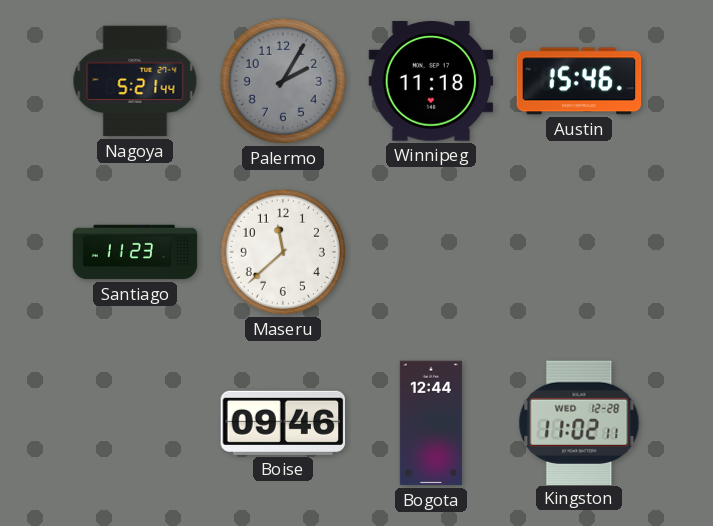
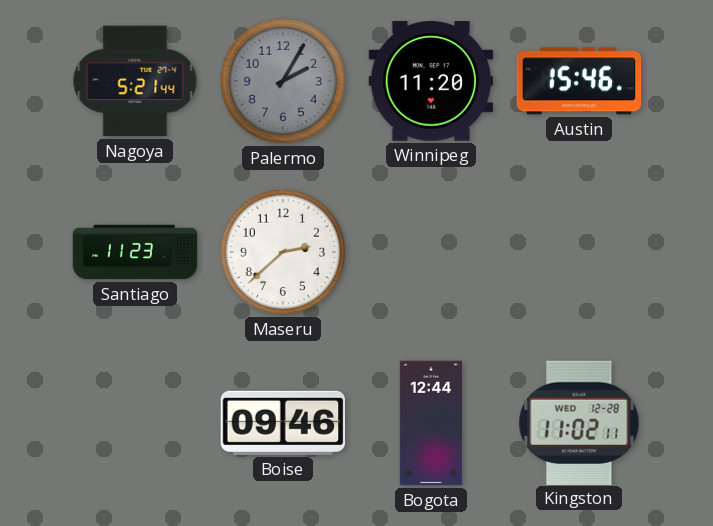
Winnipeg: 11:18 -> 11:20
Maseru: 11:38 -> 2:38
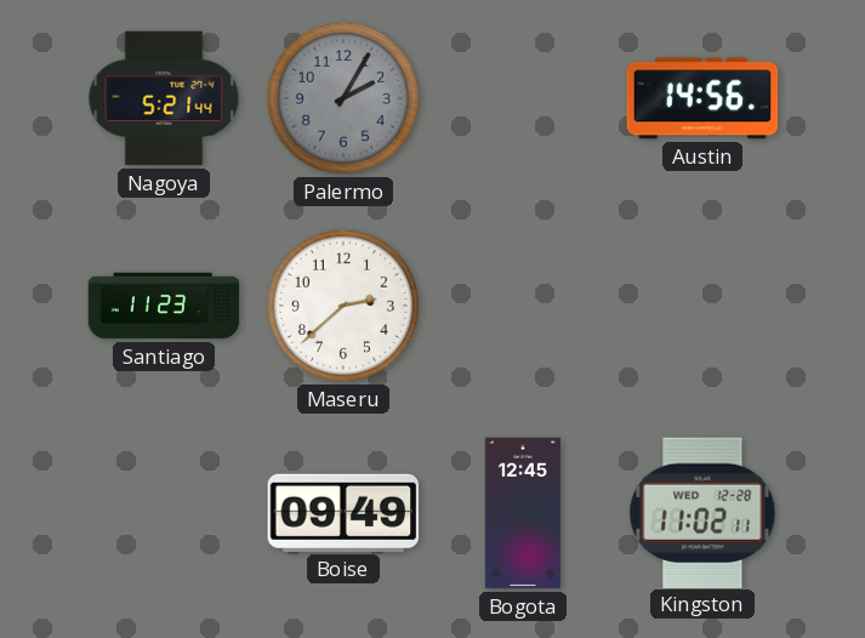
Winnipeg: 11:20 -> none
Austin: 15:46 -> 14:56
Boise: 09:46 -> 09:49
Bogota: 12:44 -> 12:45
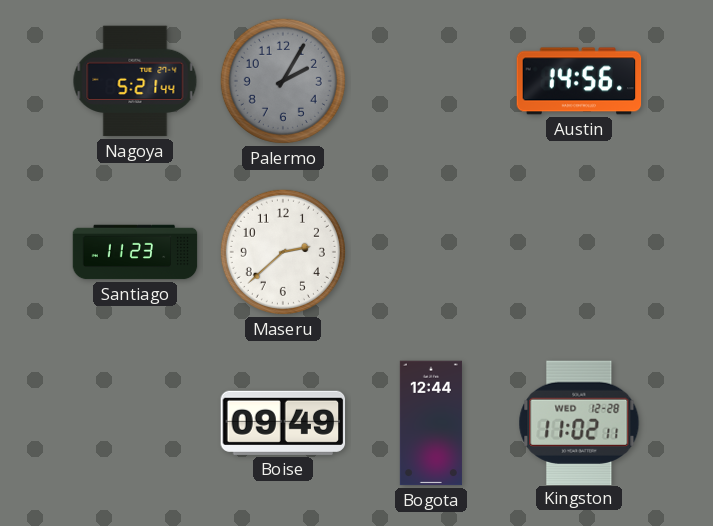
Bogota: 12:45 -> 12:44
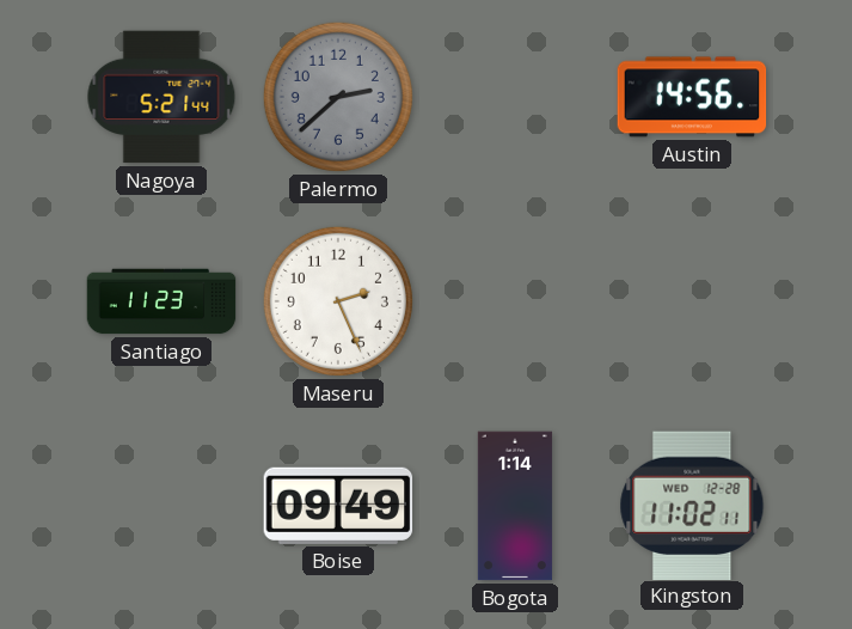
Palermo: 2:05 -> 2:38
Maseru: 2:38 -> 2:26
Bogota: 12:44 -> 1:14
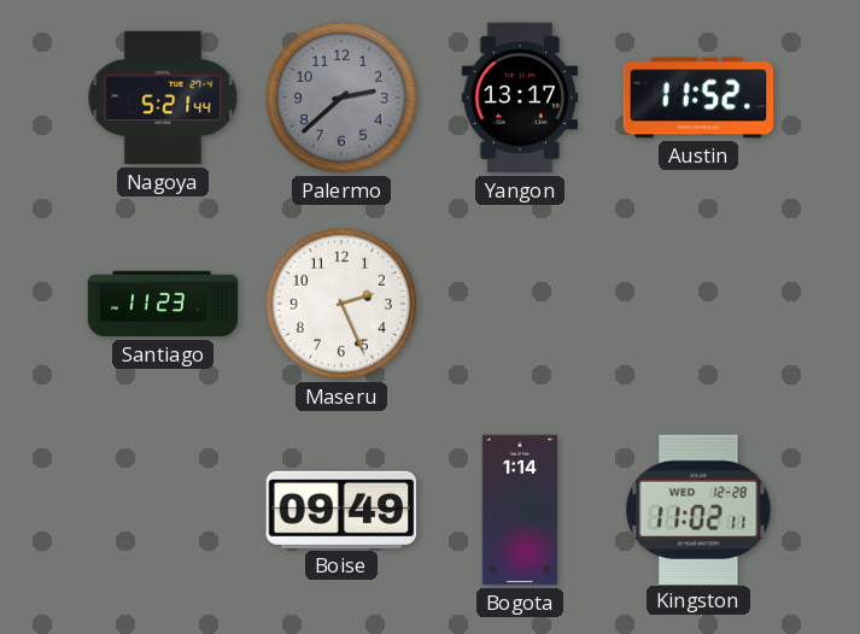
Yangon: none -> 13:17
Austin: 14:56 -> 11:52
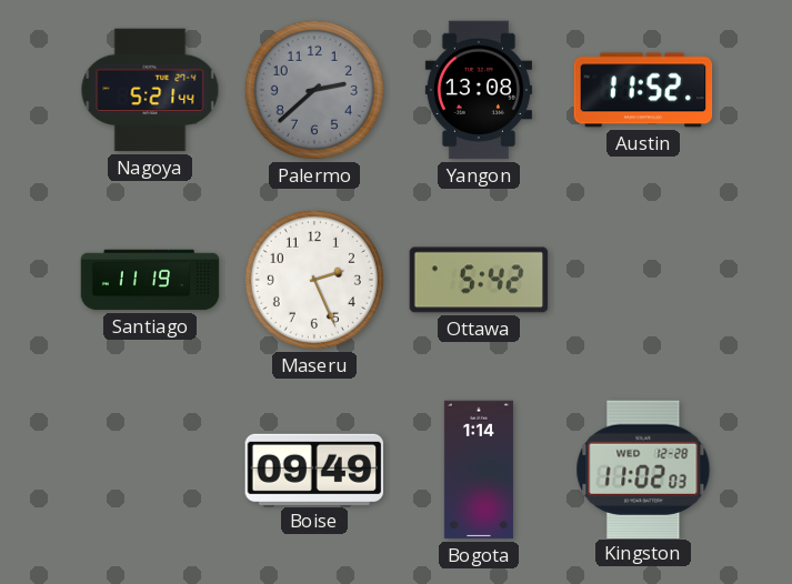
Yangon: 13:17 -> 13:08
Santiago: 11:23 -> 11:19
Ottawa: none -> 5:42
Kingston: 11:02:11 -> 11:02:03
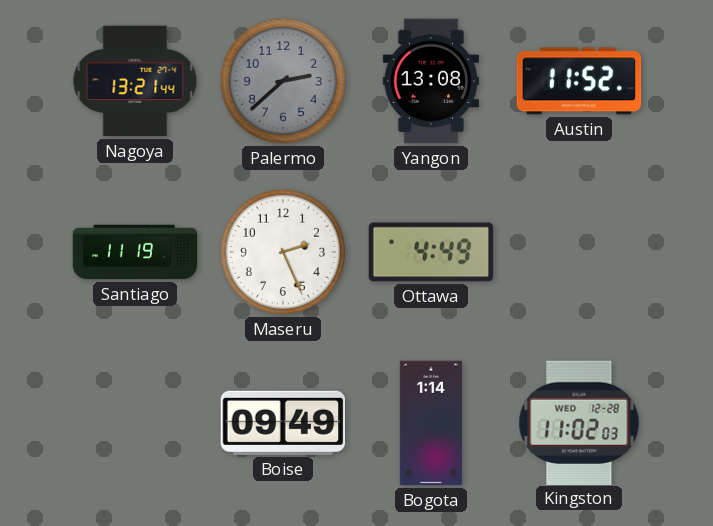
Nagoya: 5:21 -> 13:21
Ottawa: 5:42 -> 4:49
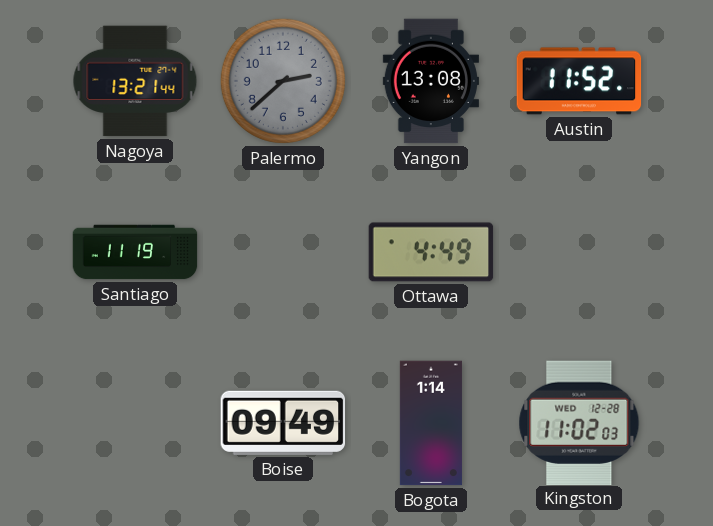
Maseru: 2:26 -> none
